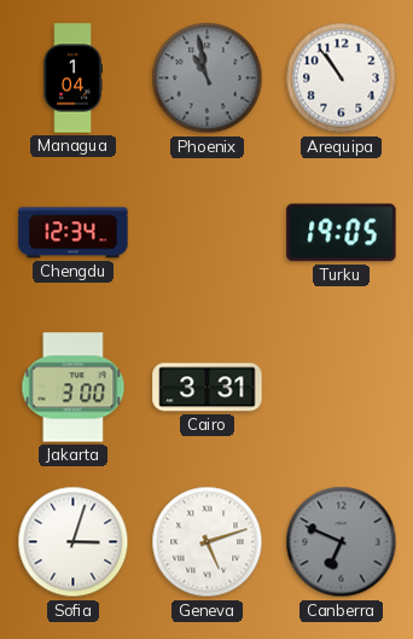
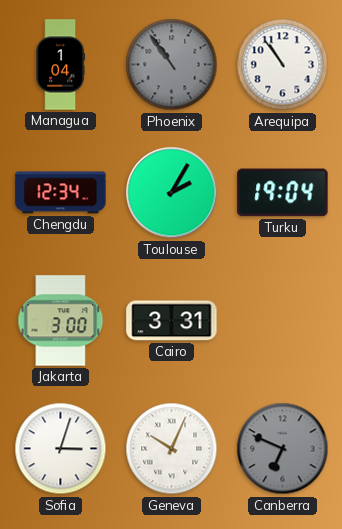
Phoenix: 10:58 -> 10:54
Toulouse: none -> 2:05
Turku: 19:05 -> 19:04
Geneva: 5:12 -> 10:04
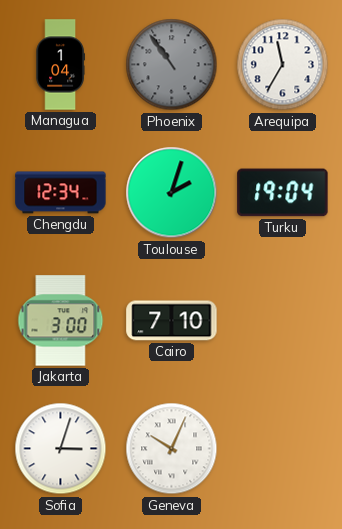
Arequipa: 10:54 -> 11:35
Toulouse: 2:05 -> 2:03
Cairo: 3:31 -> 7:10
Canberra: 6:49 -> none
